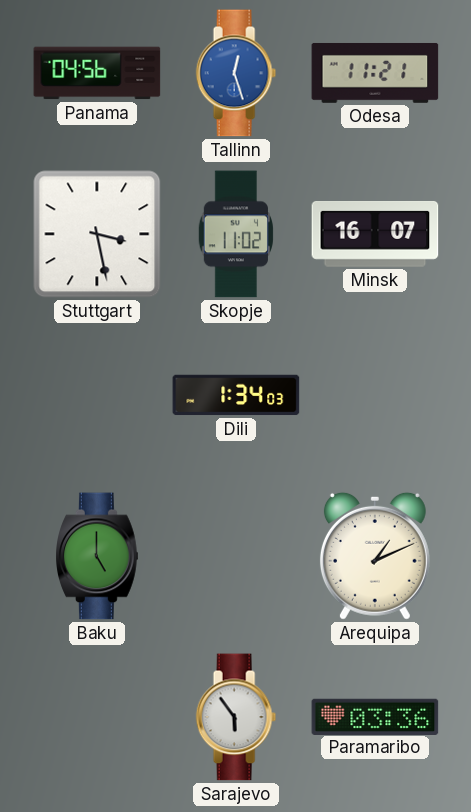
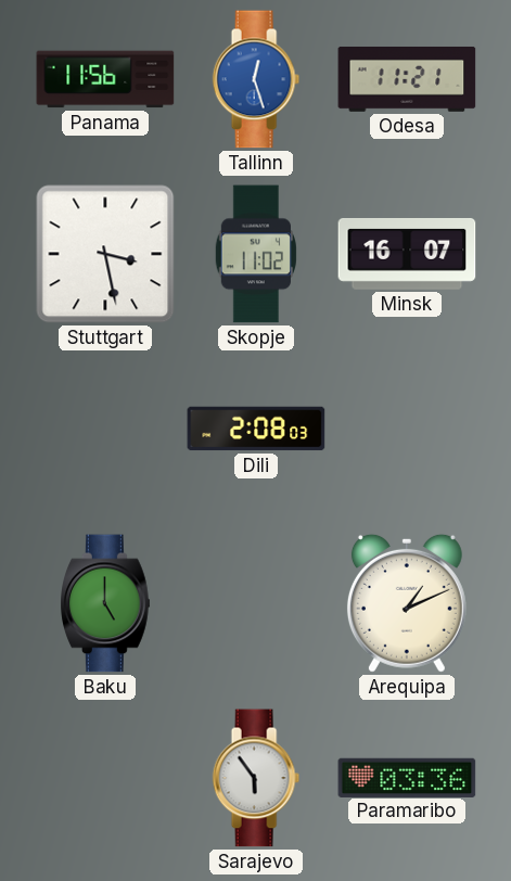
Panama: 04:56 -> 11:56
Dili: 1:34 -> 2:08
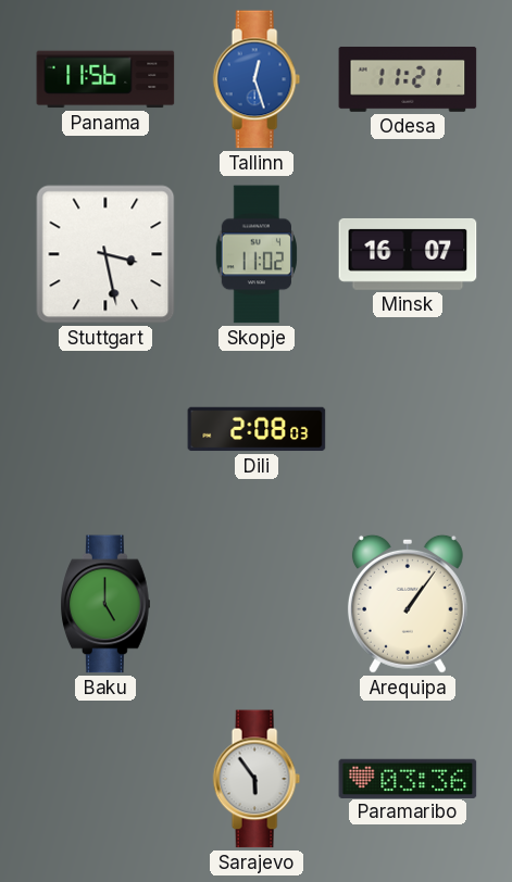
Arequipa: 1:11 -> 1:06
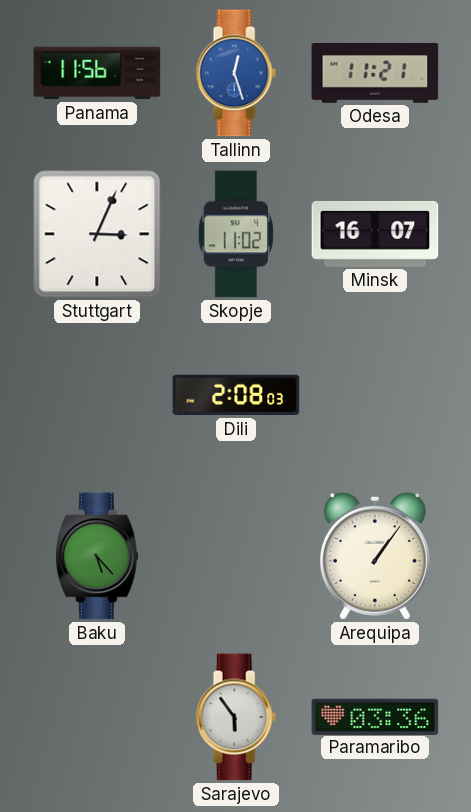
Stuttgart: 3:28 -> 3:04
Baku: 5:00 -> 5:23
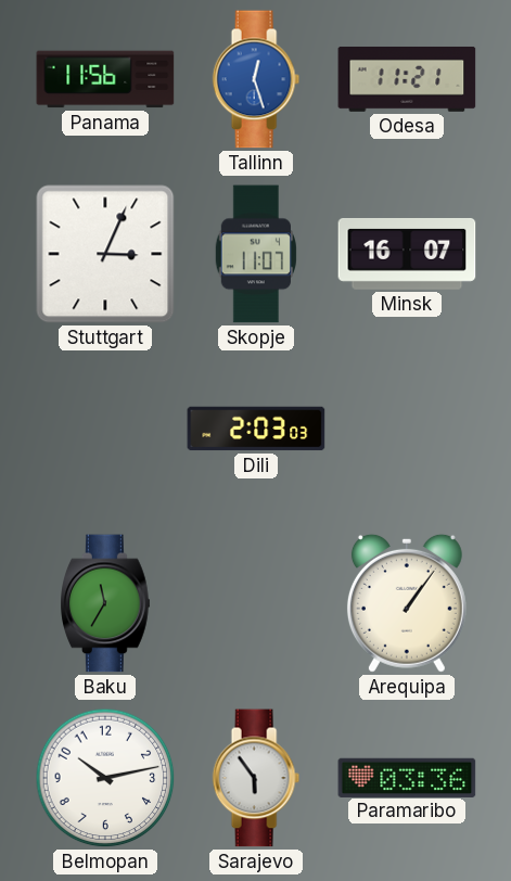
Skopje: 11:02 -> 11:07
Dili: 2:08 -> 2:03
Baku: 5:23 -> 11:35
Belmopan: none -> 10:13
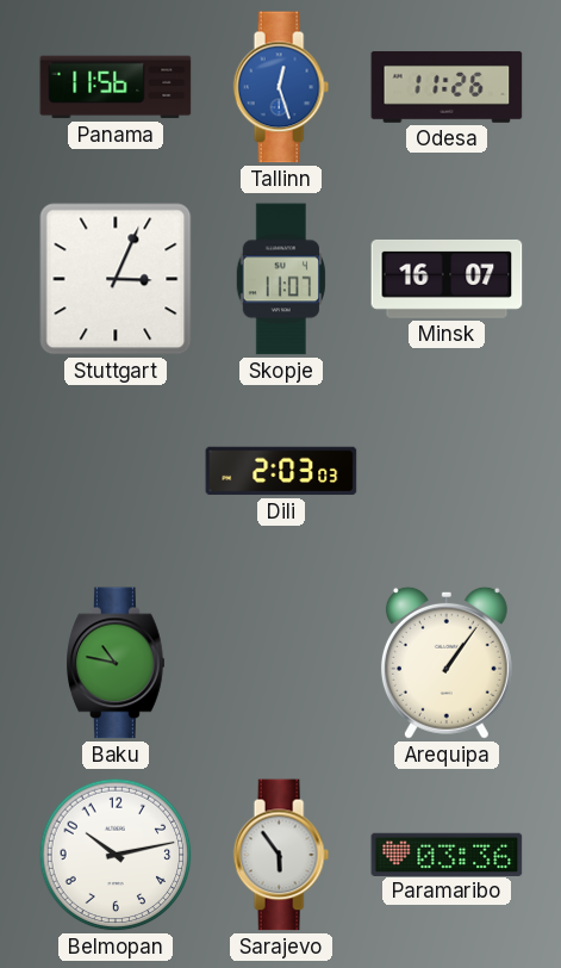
Odesa: 11:21 -> 11:26
Baku: 11:35 -> 10:47
